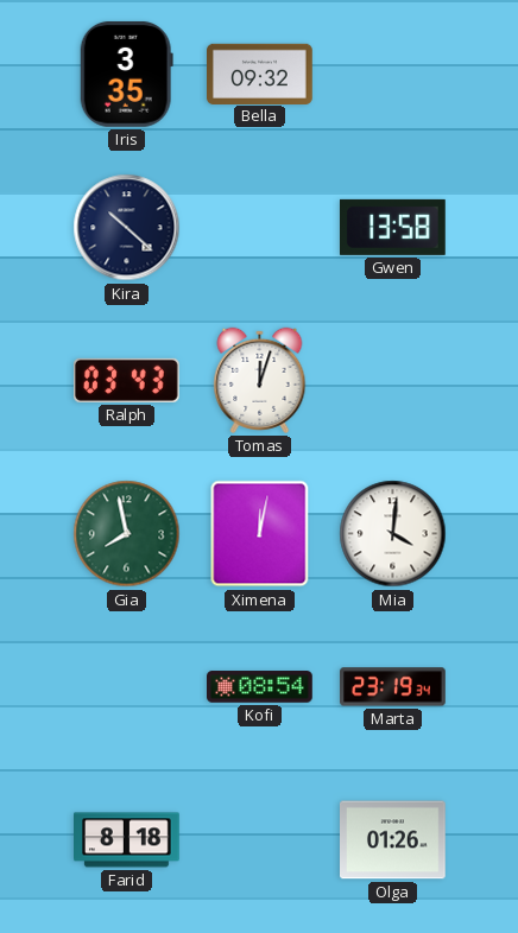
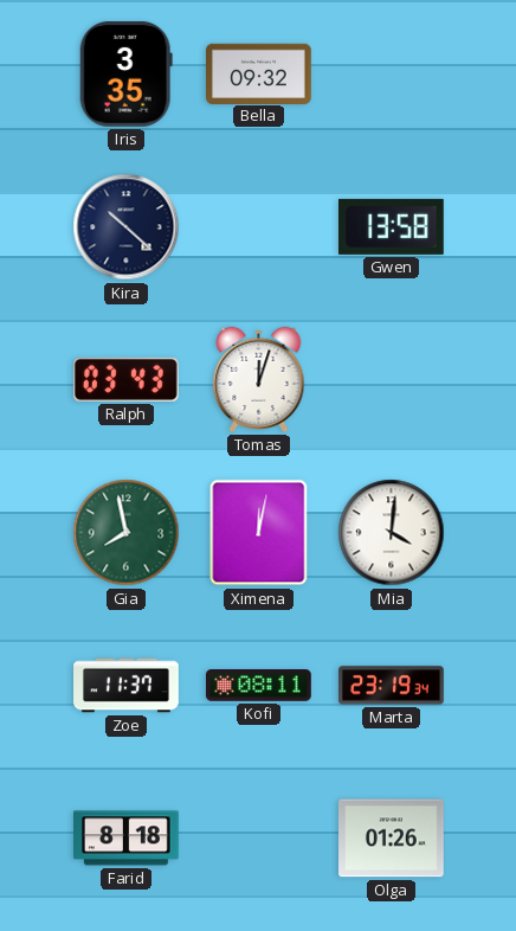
Zoe: none -> 11:37
Kofi: 08:54 -> 08:11
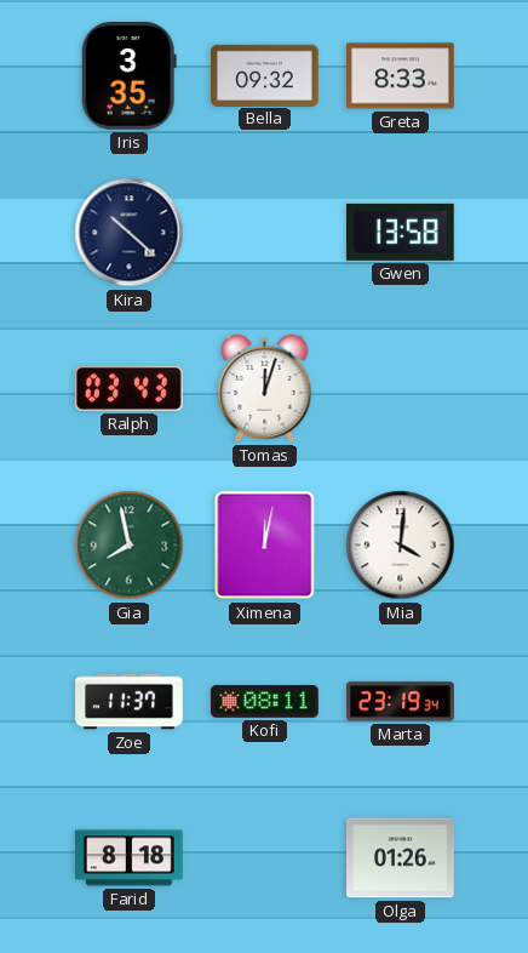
Greta: none -> 8:33
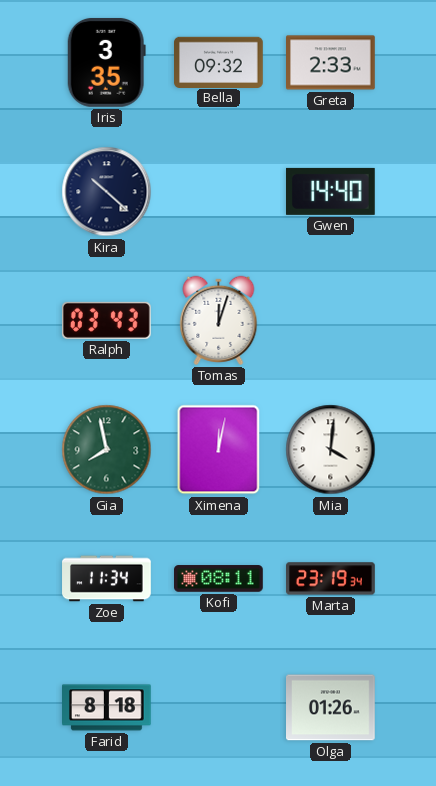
Greta: 8:33 -> 2:33
Gwen: 13:58 -> 14:40
Zoe: 11:37 -> 11:34
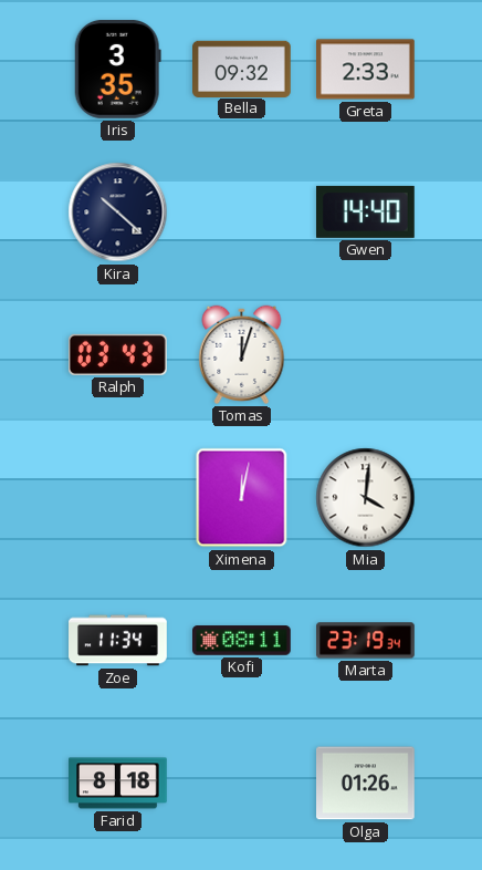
Gia: 7:58 -> none
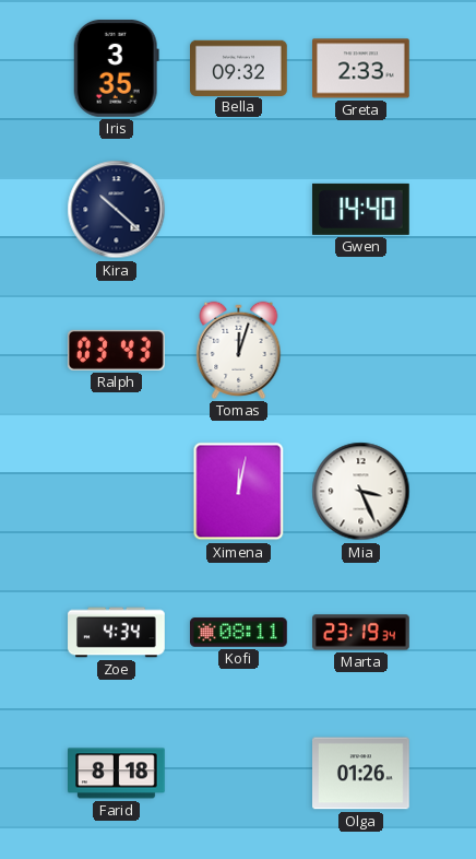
Mia: 4:01 -> 3:26
Zoe: 11:34 -> 4:34
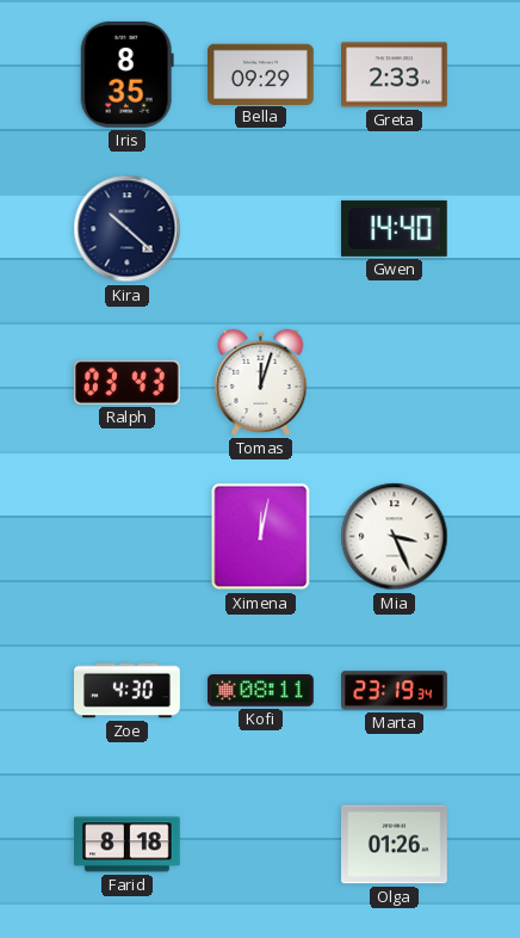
Iris: 3:35 -> 8:35
Bella: 09:32 -> 09:29
Zoe: 4:34 -> 4:30
